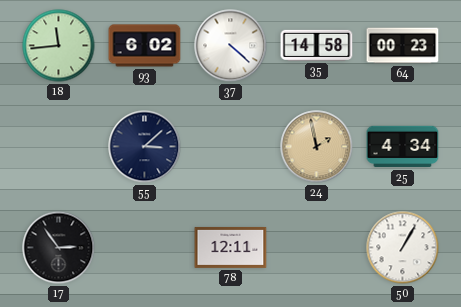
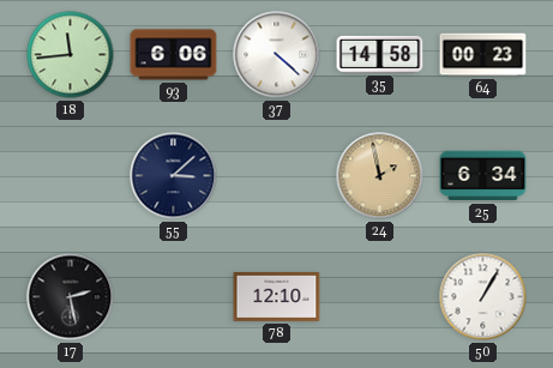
93: 6:02 -> 6:06
25: 4:34 -> 6:34
17: 2:54 -> 2:28
78: 12:11 -> 12:10
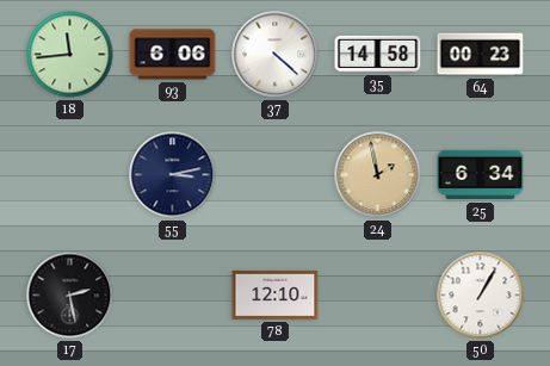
55: 3:08 -> 3:13
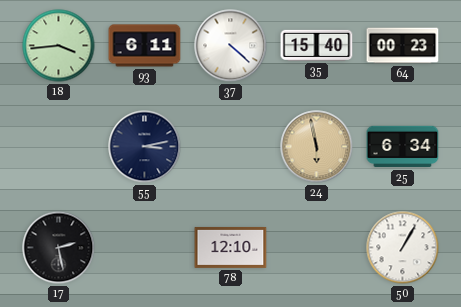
18: 11:44 -> 3:44
93: 6:06 -> 6:11
35: 14:58 -> 15:40
24: 1:58 -> 5:58
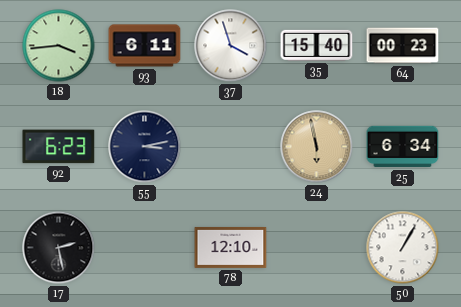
37: 4:22 -> 3:57
92: none -> 6:23
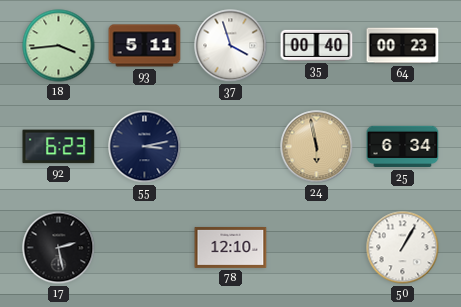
93: 6:11 -> 5:11
35: 15:40 -> 00:40
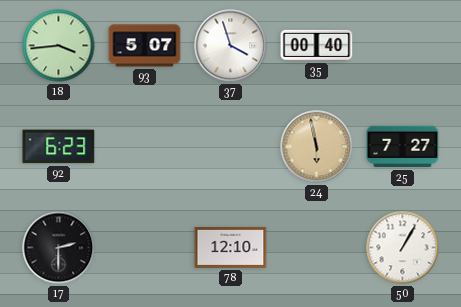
93: 5:11 -> 5:07
64: 00:23 -> none
55: 3:13 -> none
25: 6:34 -> 7:27
17: 2:28 -> 2:30
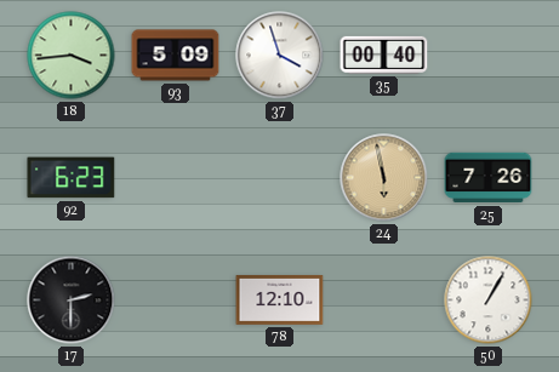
93: 5:07 -> 5:09
25: 7:27 -> 7:26
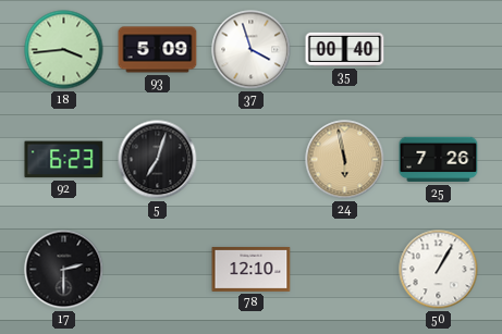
5: none -> 7:03
